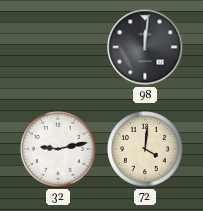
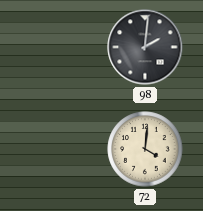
98: 12:01 -> 2:01
32: 9:13 -> none
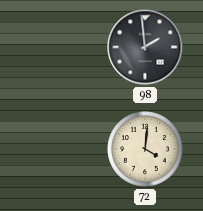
98: 2:01 -> 1:59
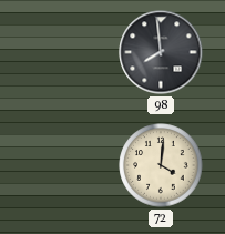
98: 1:59 -> 7:59
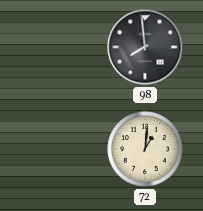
72: 4:01 -> 1:01
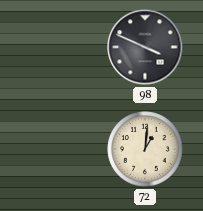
98: 7:59 -> 3:49
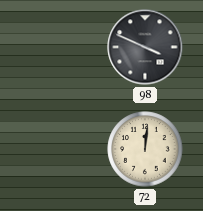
72: 1:01 -> 12:01
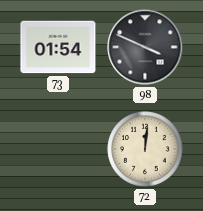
73: none -> 01:54
